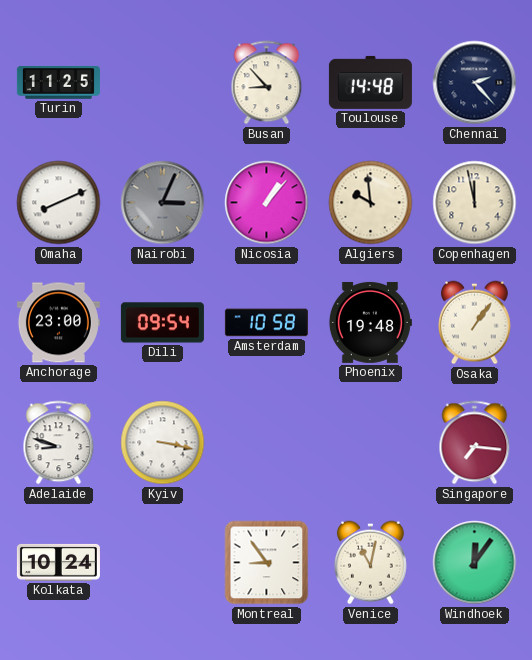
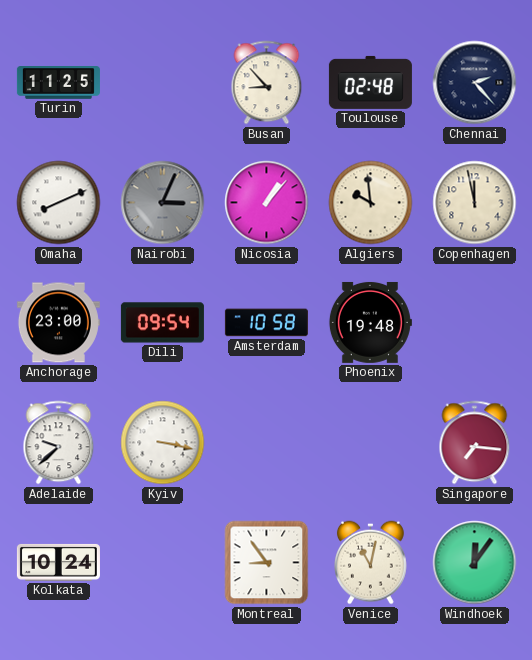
Toulouse: 14:48 -> 02:48
Osaka: 1:06 -> none
Adelaide: 8:48 -> 9:38
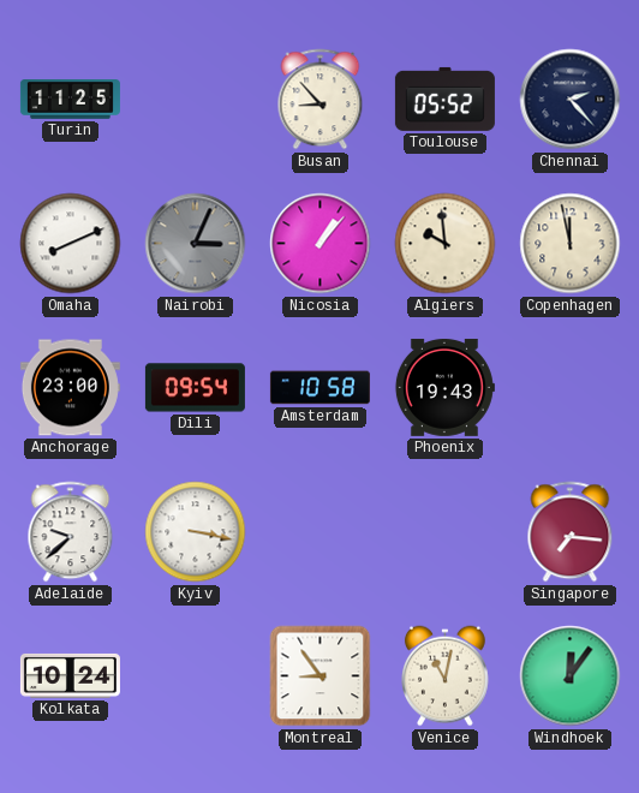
Toulouse: 02:48 -> 05:52
Phoenix: 19:48 -> 19:43
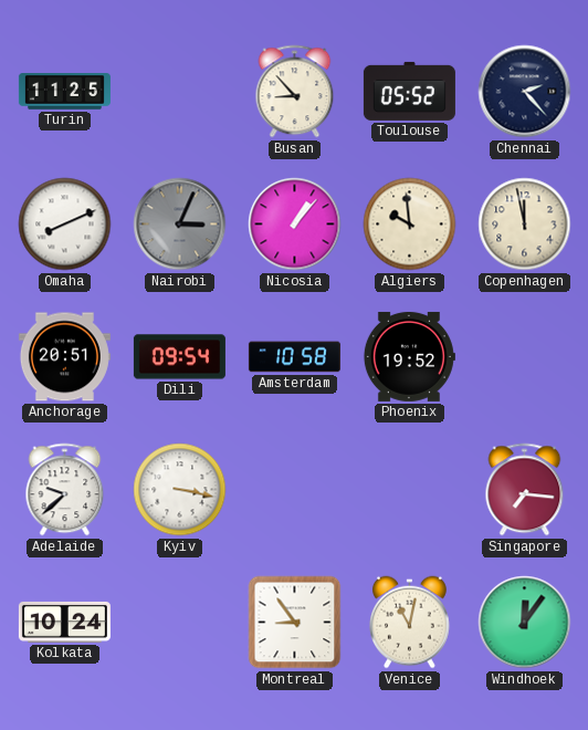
Anchorage: 23:00 -> 20:51
Phoenix: 19:43 -> 19:52
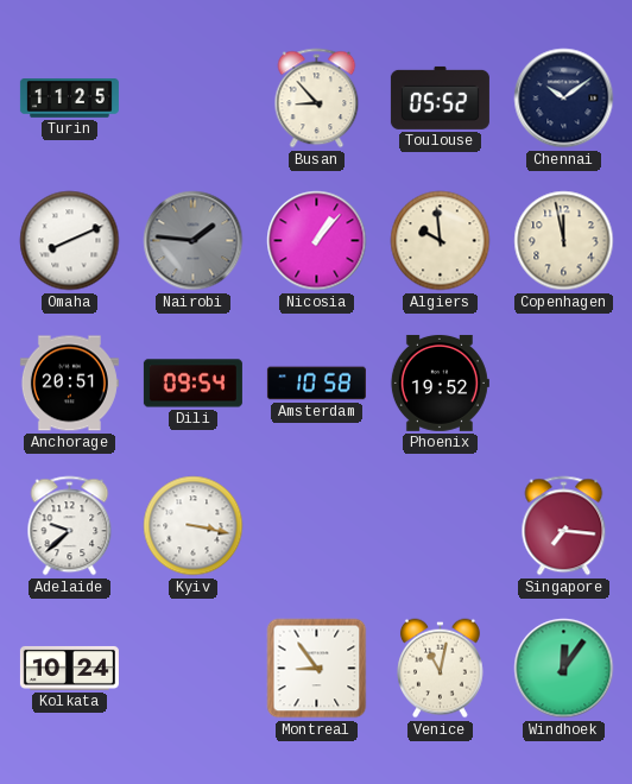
Chennai: 2:23 -> 10:09
Nairobi: 3:04 -> 1:46
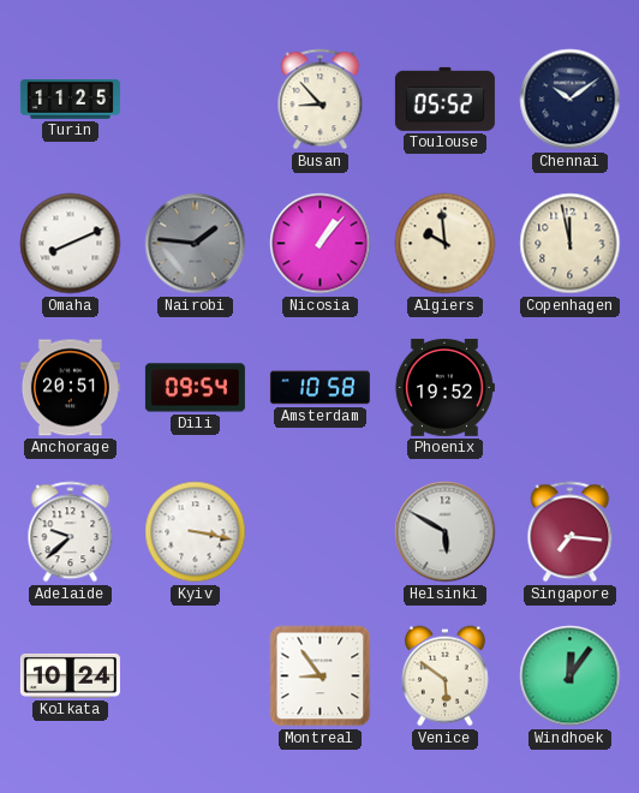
Helsinki: none -> 5:50
Venice: 11:02 -> 5:51
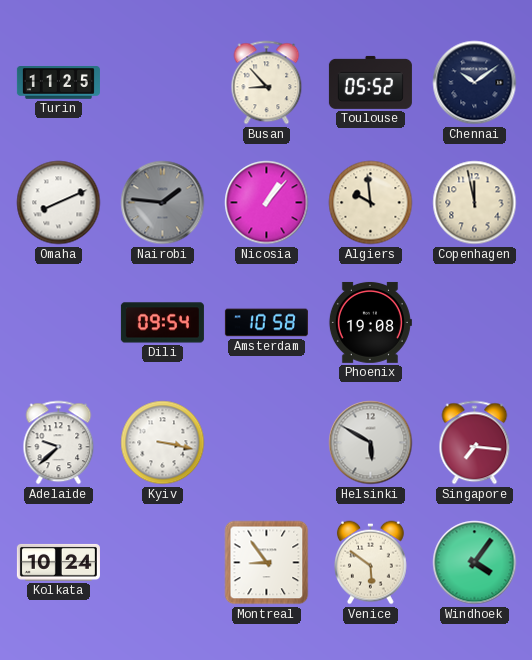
Anchorage: 20:51 -> none
Phoenix: 19:52 -> 19:08
Windhoek: 12:06 -> 4:06
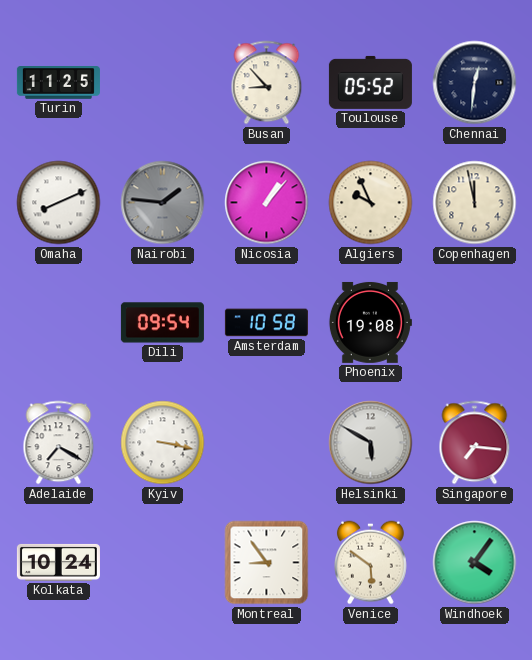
Chennai: 10:09 -> 12:31
Algiers: 9:59 -> 9:56
Adelaide: 9:38 -> 7:20
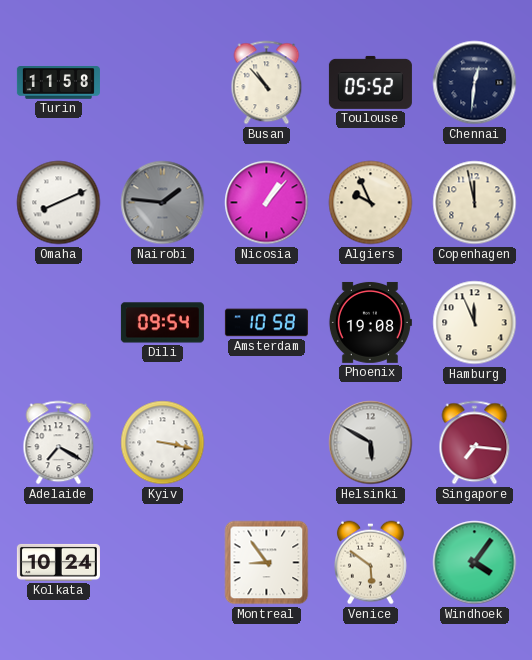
Turin: 11:25 -> 11:58
Busan: 8:53 -> 10:53
Hamburg: none -> 11:56
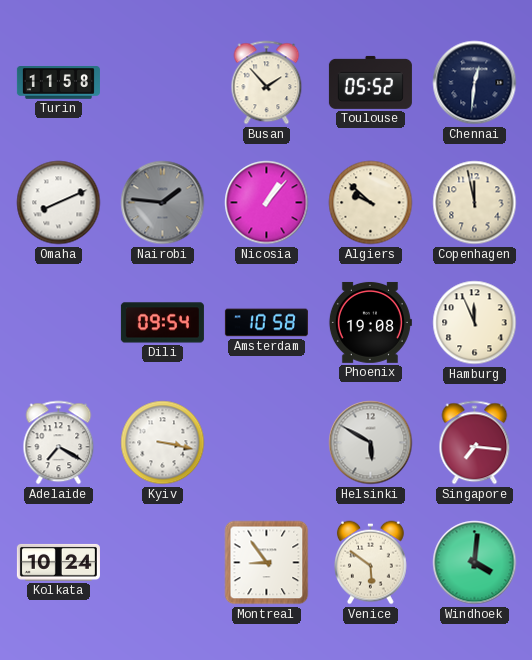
Busan: 10:53 -> 1:53
Algiers: 9:56 -> 9:52
Windhoek: 4:06 -> 4:01
